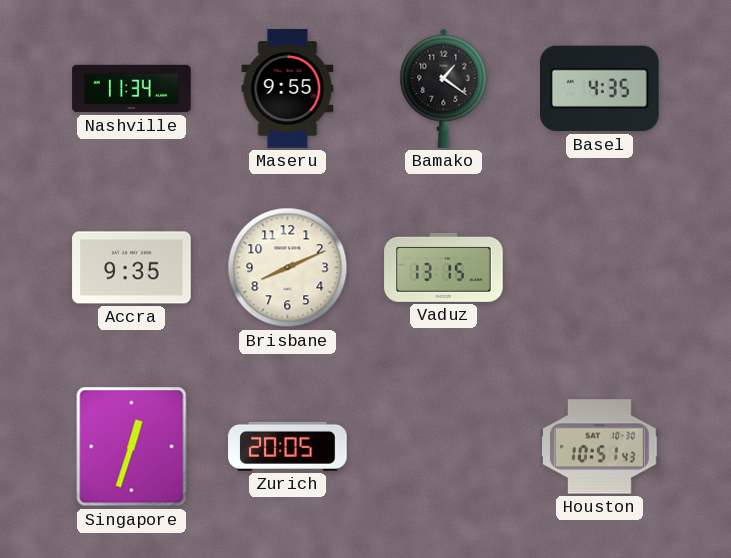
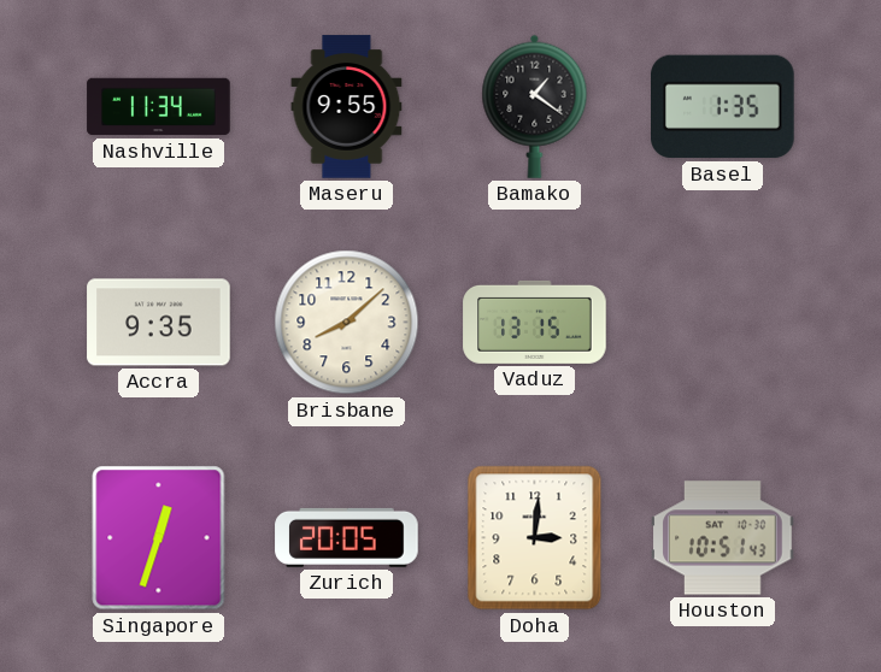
Basel: 4:35 -> 1:35
Brisbane: 8:11 -> 8:08
Doha: none -> 3:01
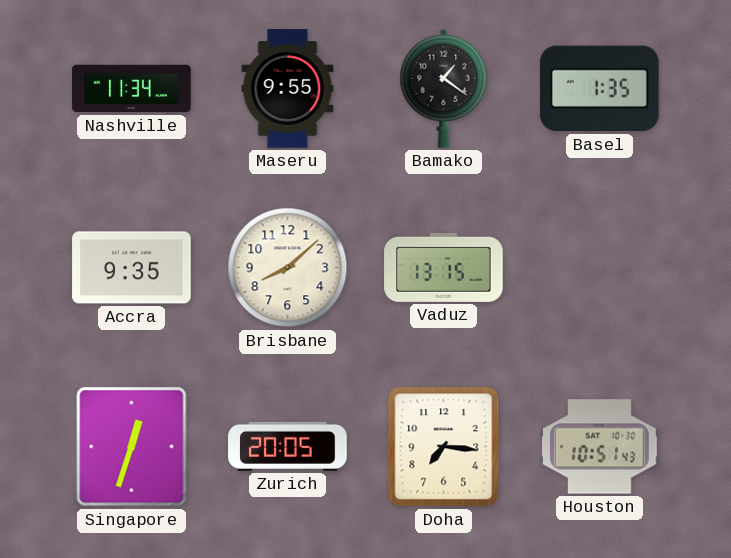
Doha: 3:01 -> 7:16
